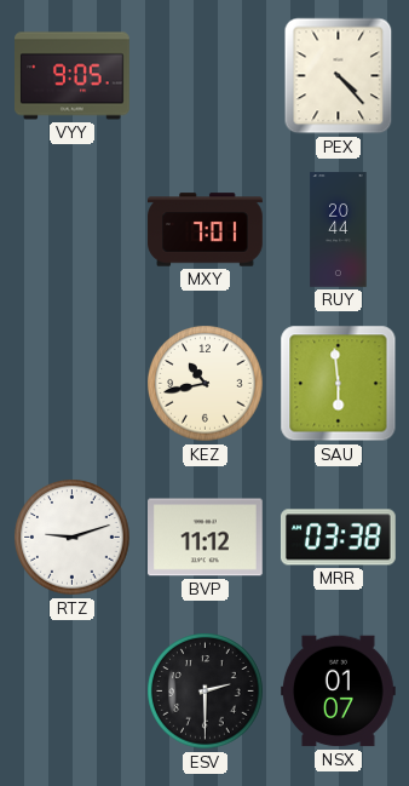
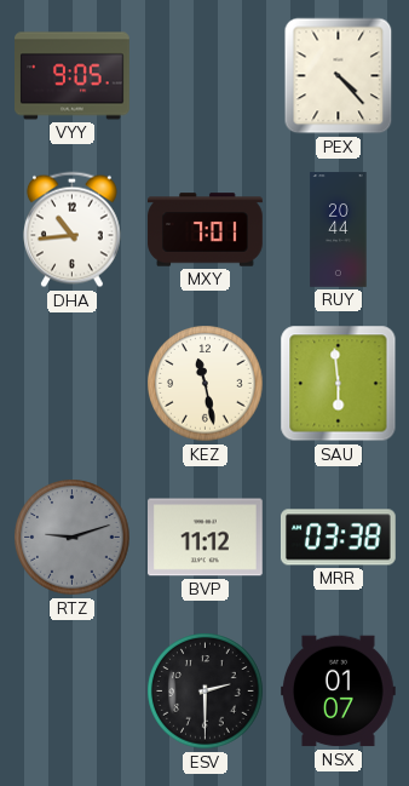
DHA: none -> 10:44
KEZ: 10:43 -> 11:28
RTZ dial: white -> grey
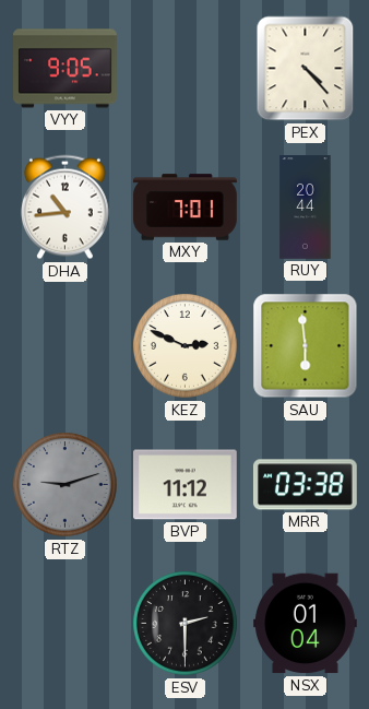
KEZ: 11:28 -> 2:49
NSX: 01:07 -> 01:04
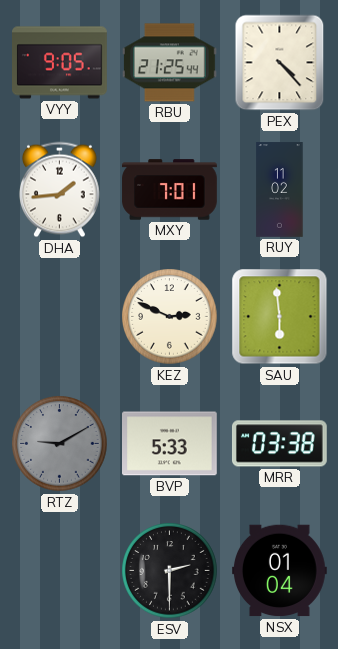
RBU: none -> 21:25
DHA: 10:44 -> 1:44
RUY: 20:44 -> 11:02
RTZ: 9:12 -> 9:10
BVP: 11:12 -> 5:33
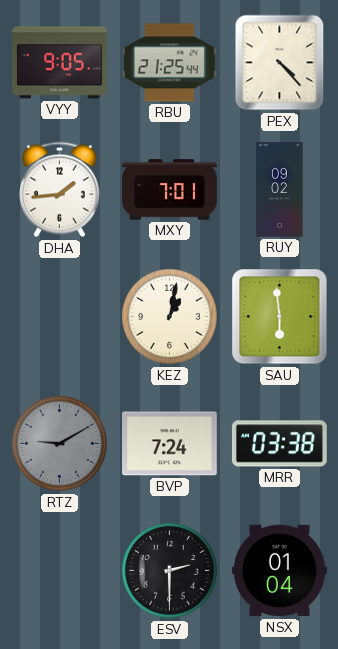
RUY: 11:02 -> 09:02
KEZ: 2:49 -> 1:02
BVP: 5:33 -> 7:24
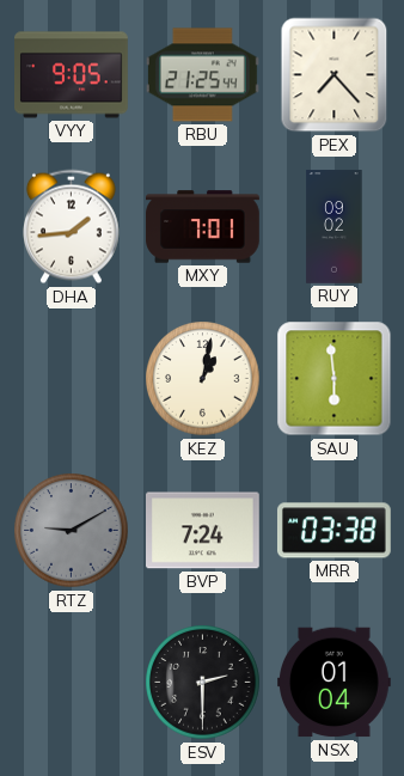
PEX: 4:23 -> 7:23
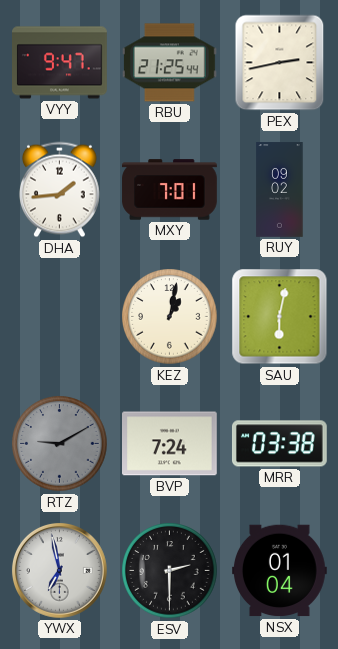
VYY: 9:05 -> 9:47
PEX: 7:23 -> 2:43
SAU: 5:59 -> 6:02
YWX: none -> 6:58
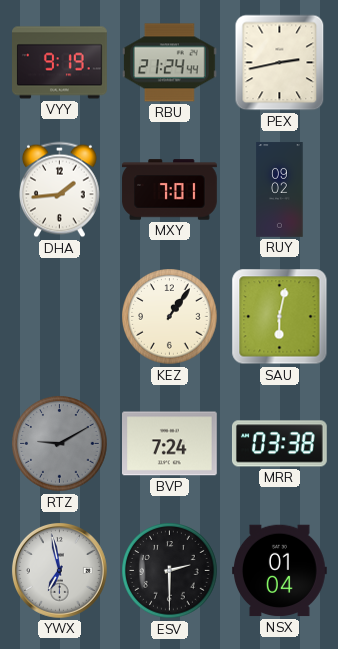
VYY: 9:47 -> 9:19
RBU: 21:25 -> 21:24
KEZ: 1:02 -> 1:06
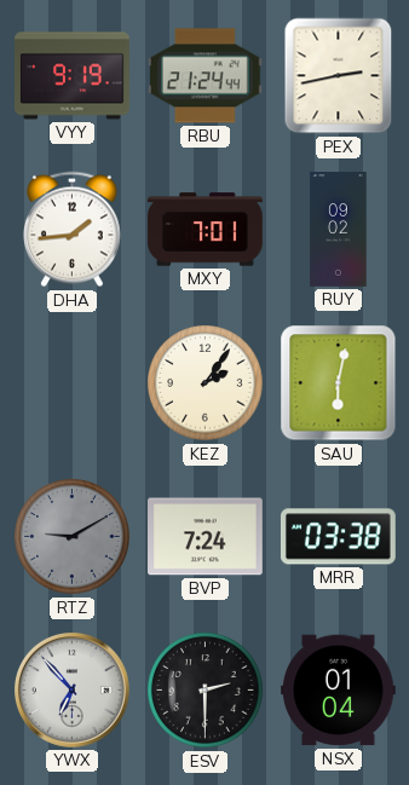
KEZ: 1:06 -> 2:06
YWX: 6:58 -> 6:53
